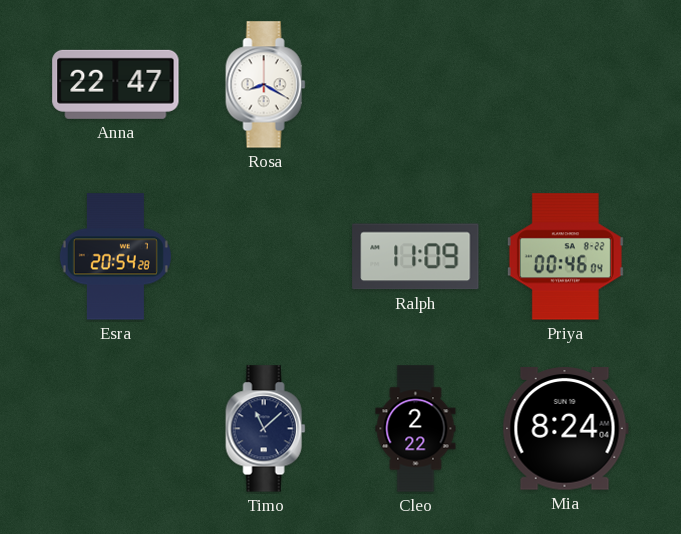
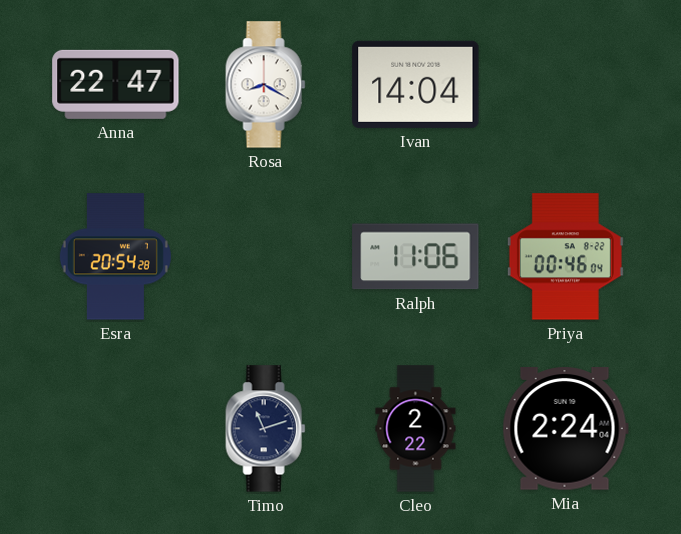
Ivan: none -> 14:04
Ralph: 11:09 -> 11:06
Timo: 11:08 -> 11:12
Mia: 8:24 -> 2:24
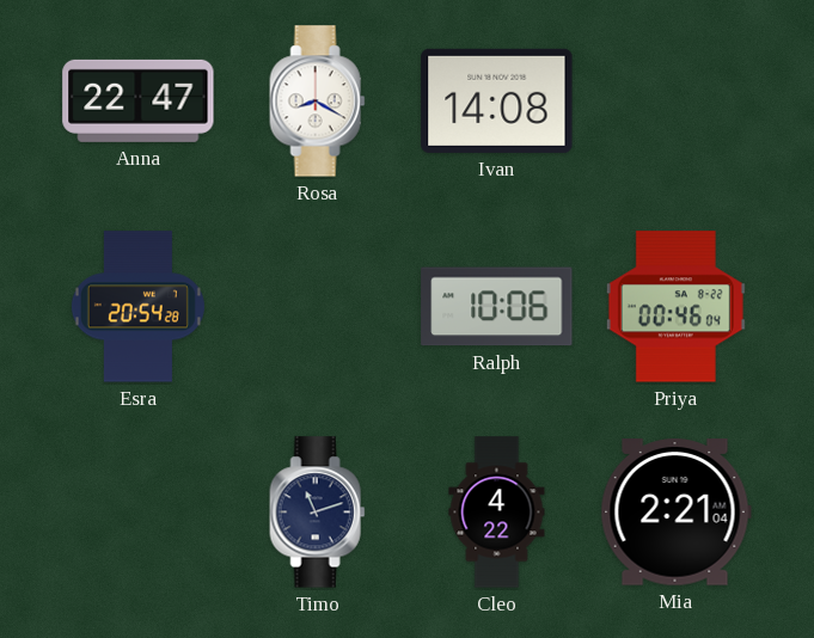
Ivan: 14:04 -> 14:08
Ralph: 11:06 -> 10:06
Cleo: 2:22 -> 4:22
Mia: 2:24 -> 2:21
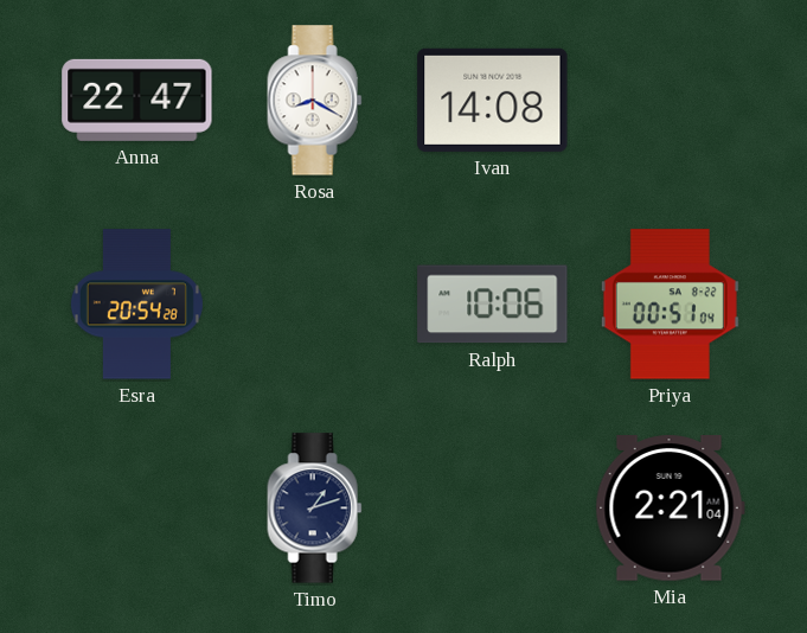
Priya: 00:46 -> 00:51
Timo: 11:12 -> 1:12
Cleo: 4:22 -> none
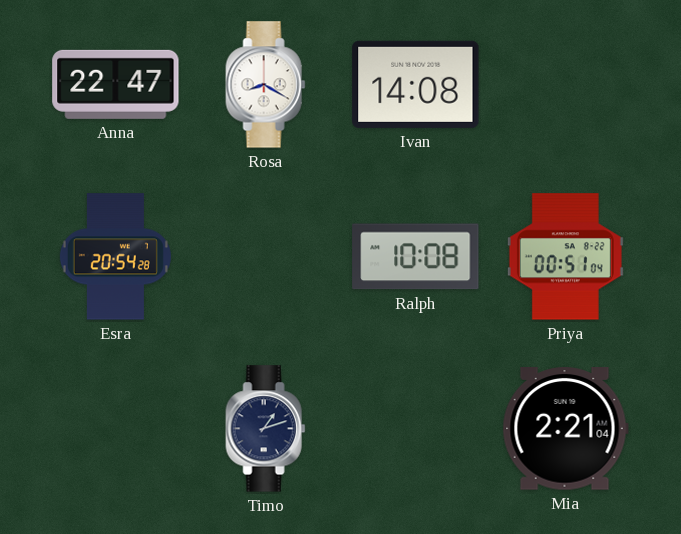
Ralph: 10:06 -> 10:08
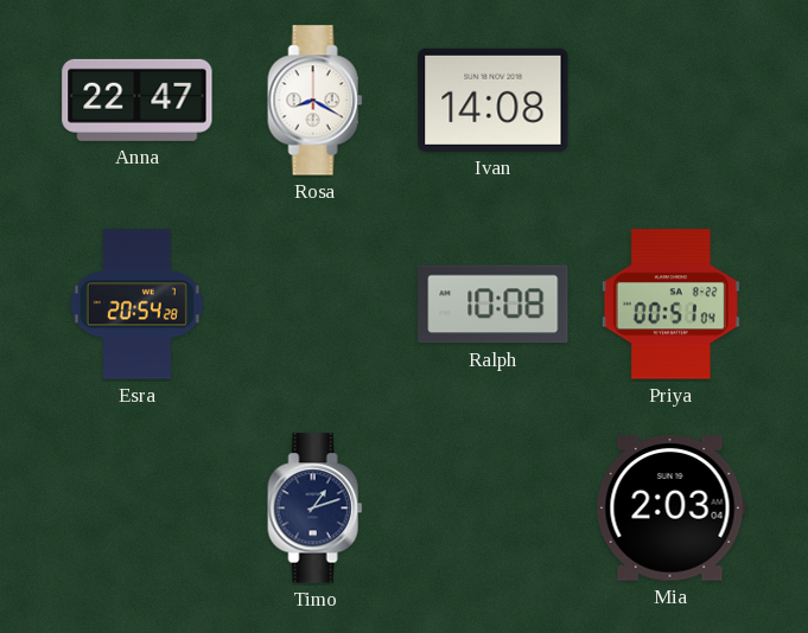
Mia: 2:21 -> 2:03
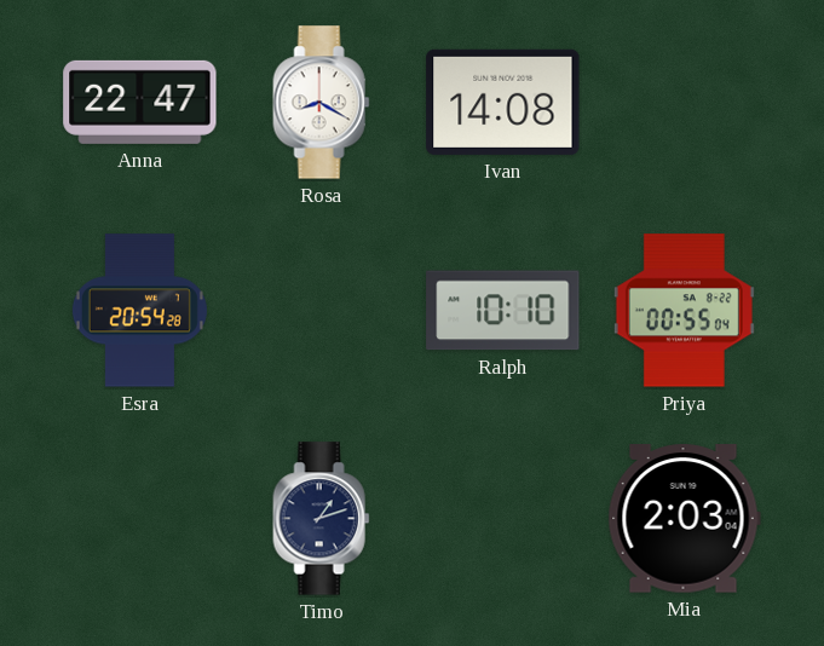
Ralph: 10:08 -> 10:10
Priya: 00:51 -> 00:55
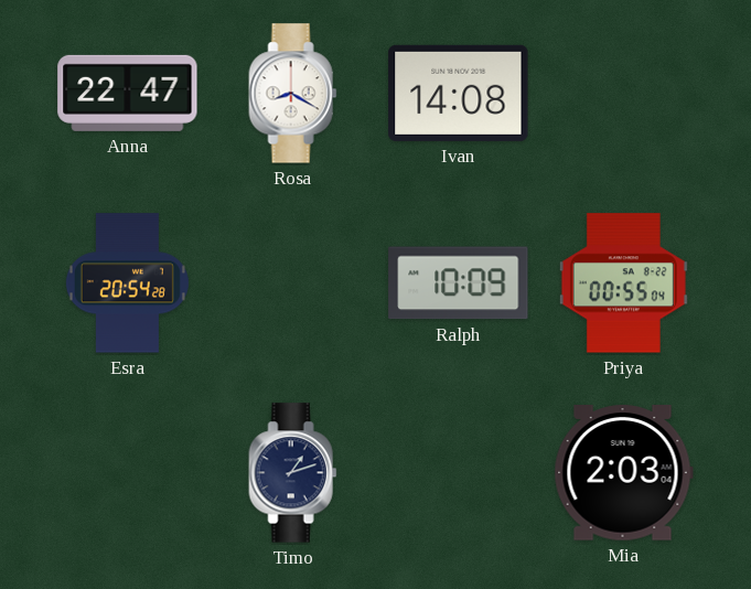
Ralph: 10:10 -> 10:09
